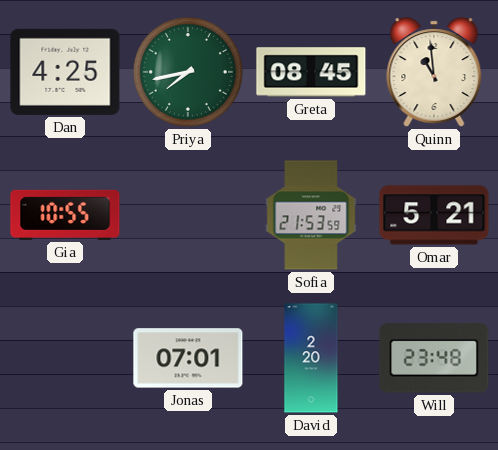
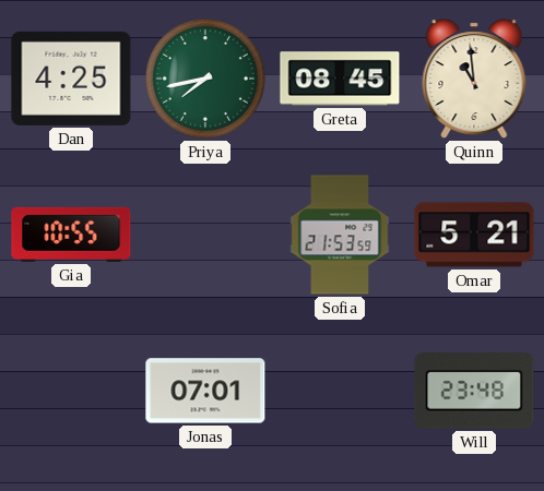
David: 2:20 -> none
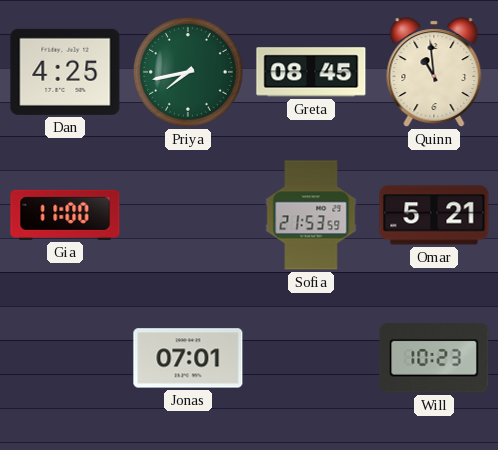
Gia: 10:55 -> 11:00
Will: 23:48 -> 10:23
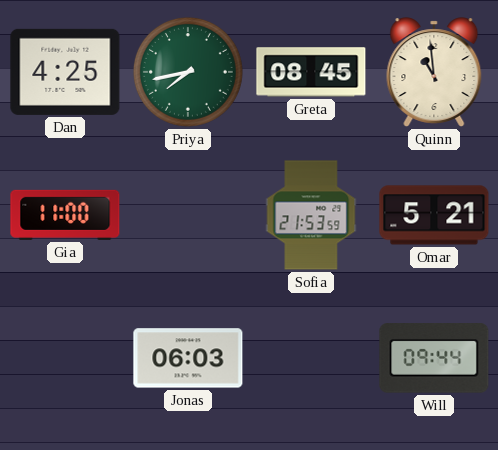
Jonas: 07:01 -> 06:03
Will: 10:23 -> 09:44
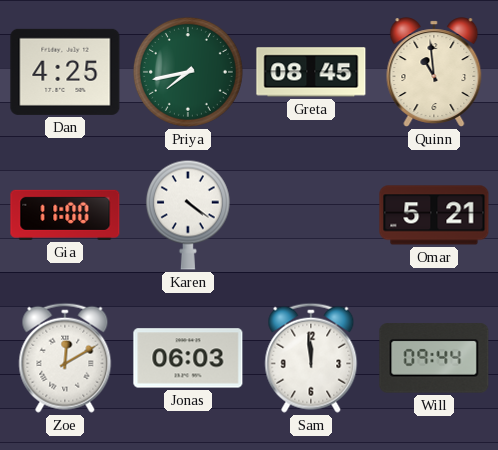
Karen: none -> 4:21
Sofia: 21:53 -> none
Zoe: none -> 12:10
Sam: none -> 11:59
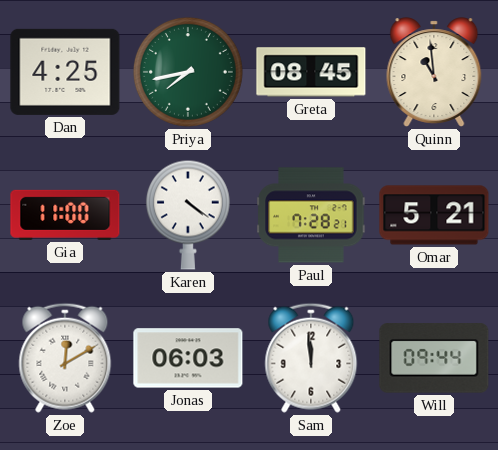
Paul: none -> 7:28
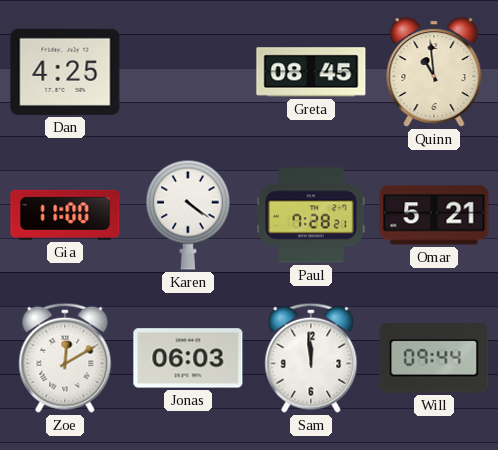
Priya: 7:43 -> none
